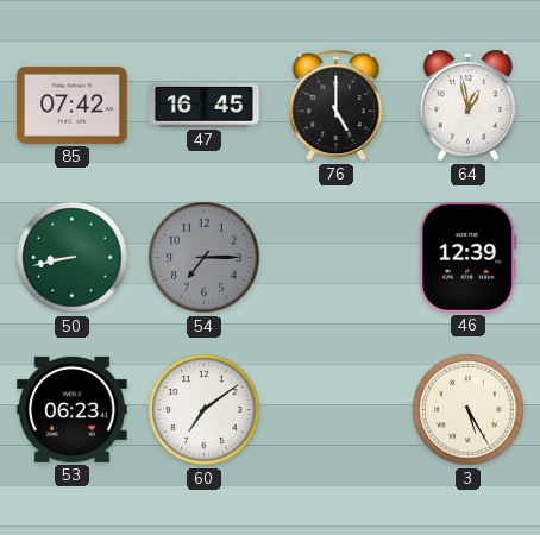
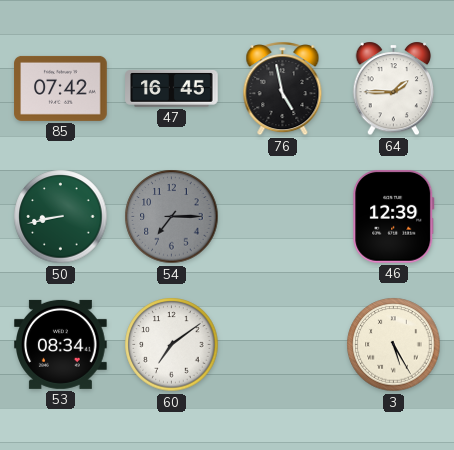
76: 5:00 -> 4:58
64: 12:58 -> 1:45
53: 06:23 -> 08:34
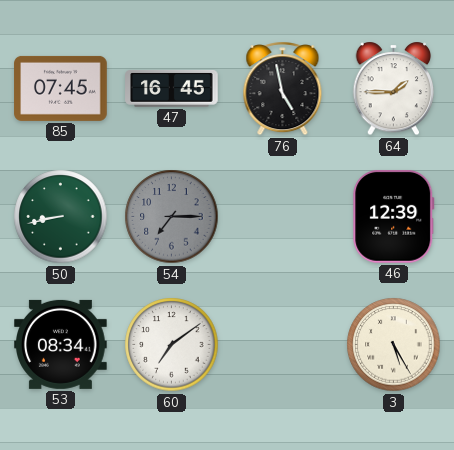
85: 07:42 -> 07:45
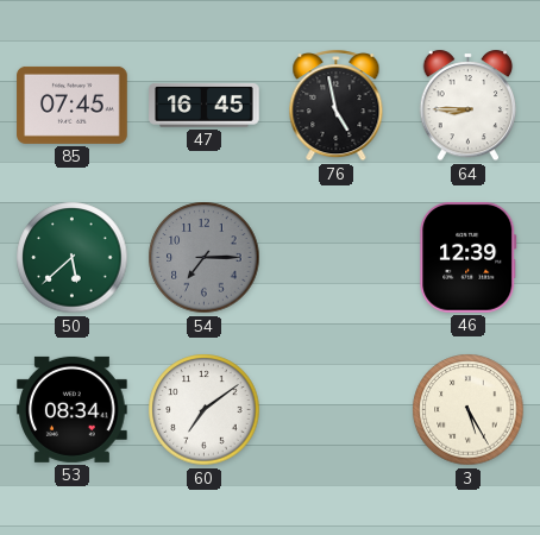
64: 1:45 -> 8:45
50: 8:43 -> 5:38
